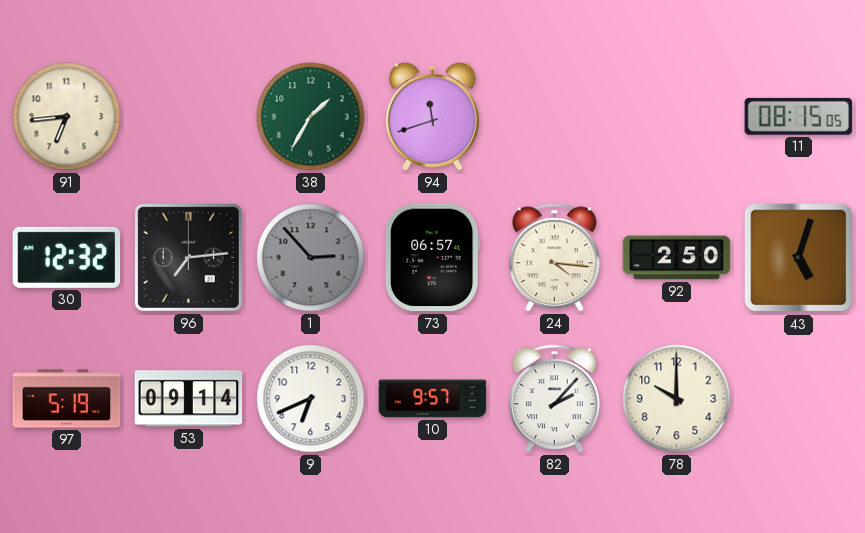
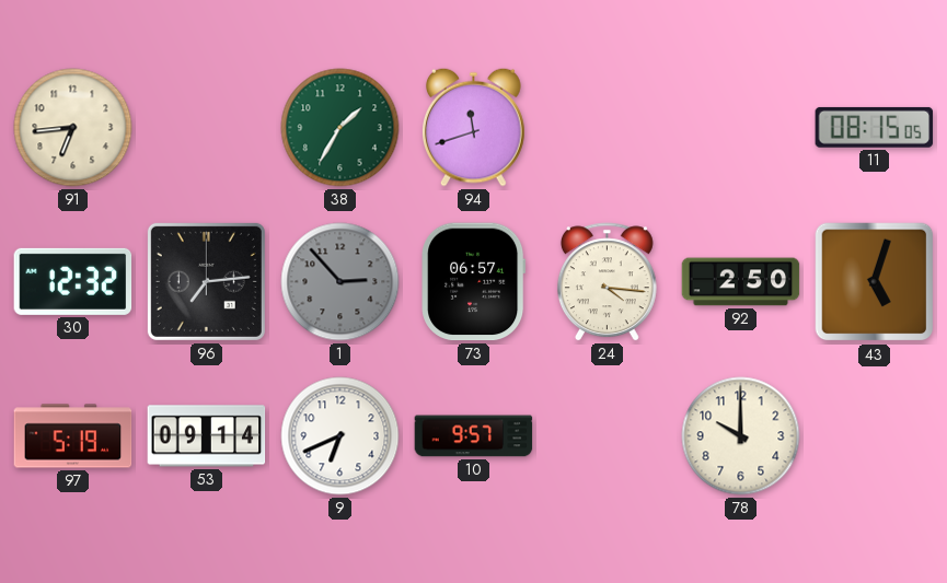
82: 2:07 -> none
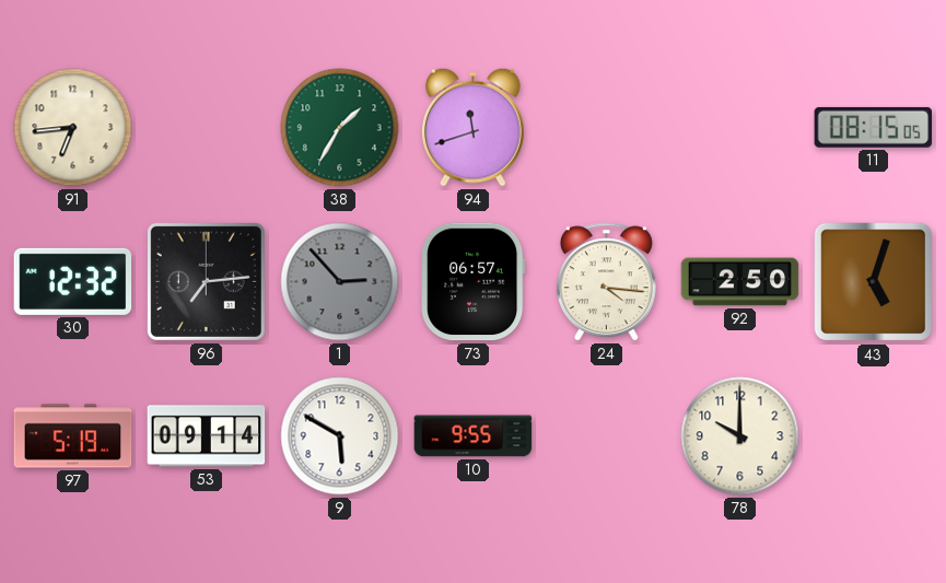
9: 6:41 -> 5:50
10: 9:57 -> 9:55
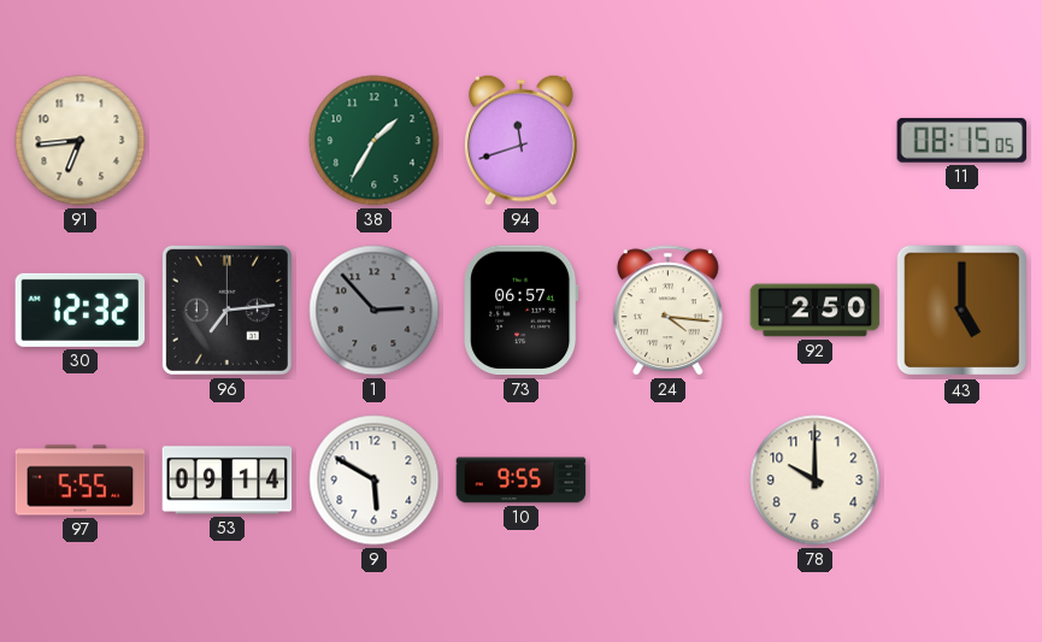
43: 5:03 -> 5:00
97: 5:19 -> 5:55
